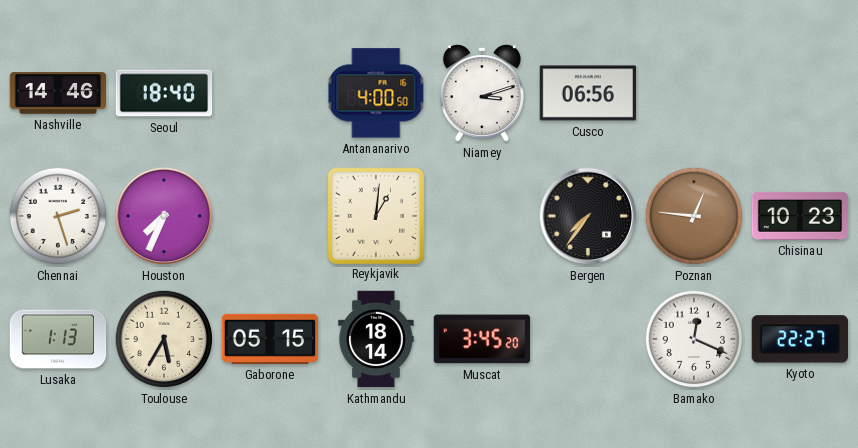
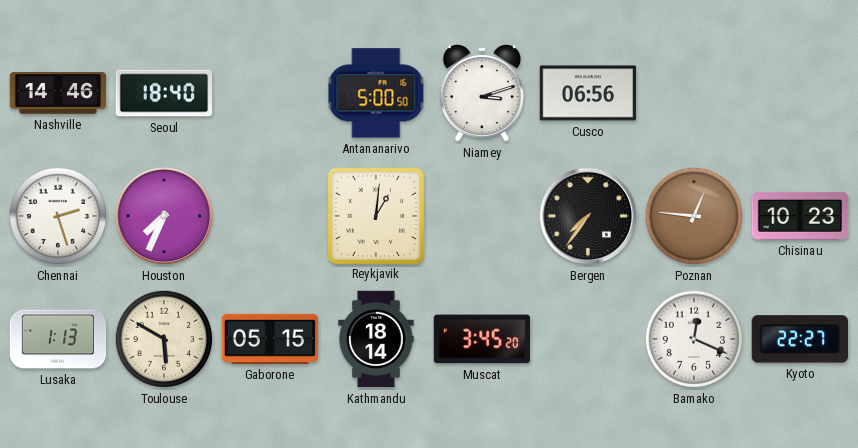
Antananarivo: 4:00 -> 5:00
Toulouse: 5:35 -> 5:50
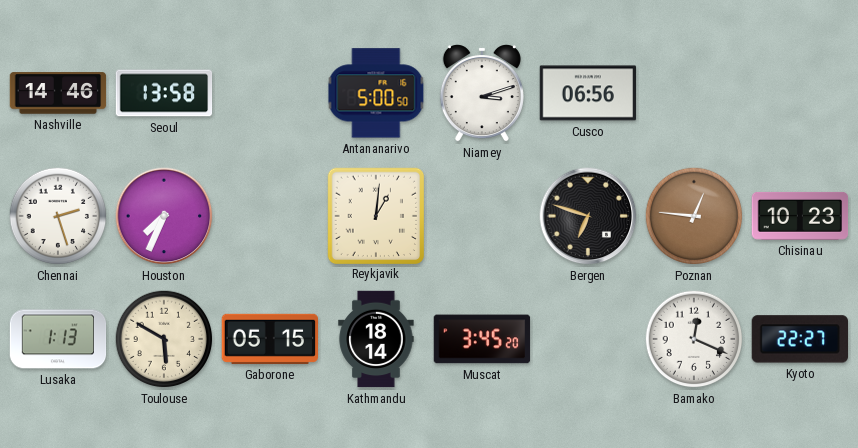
Seoul: 18:40 -> 13:58
Bergen: 7:36 -> 6:48
